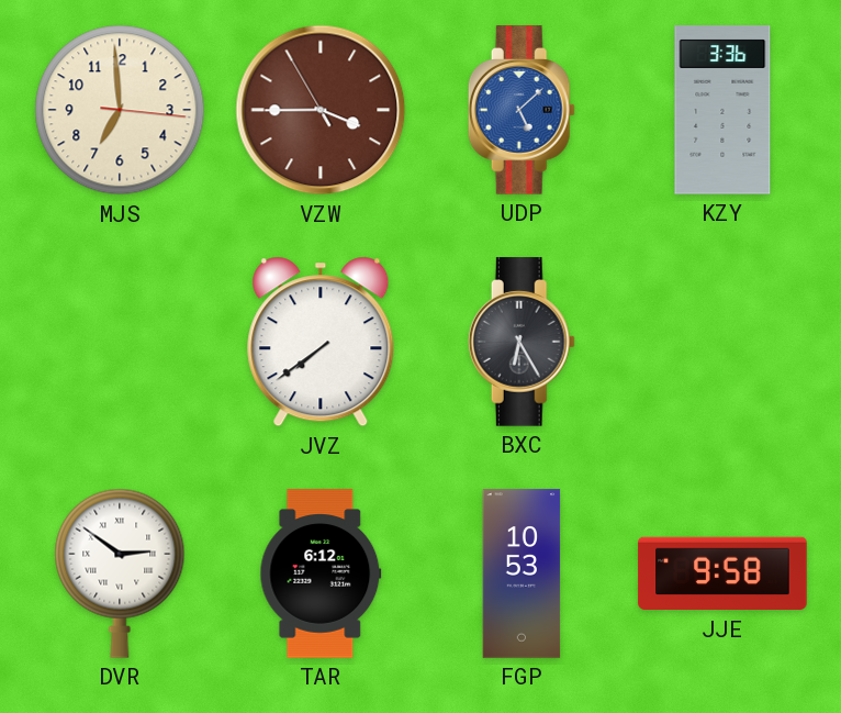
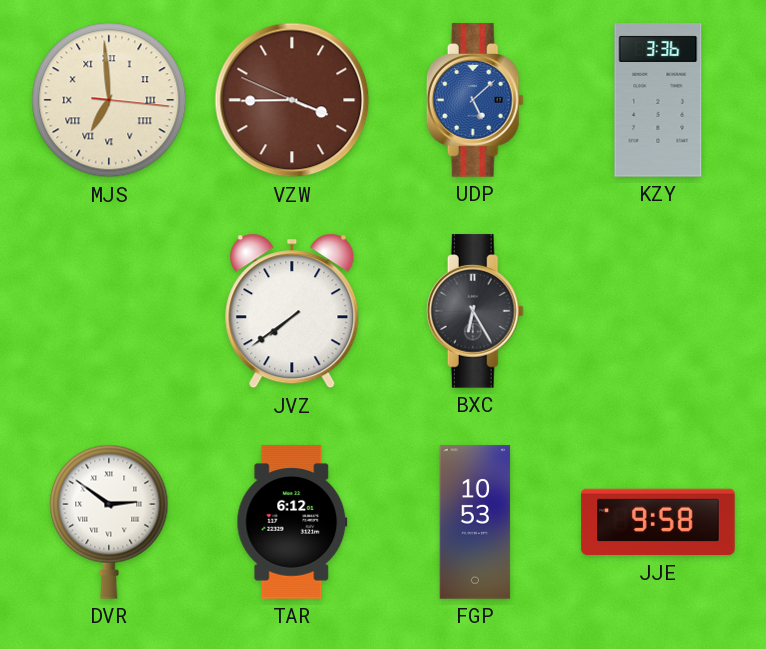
MJS numerals: Arabic -> Roman
VZW: 3:44:55 -> 3:44:49
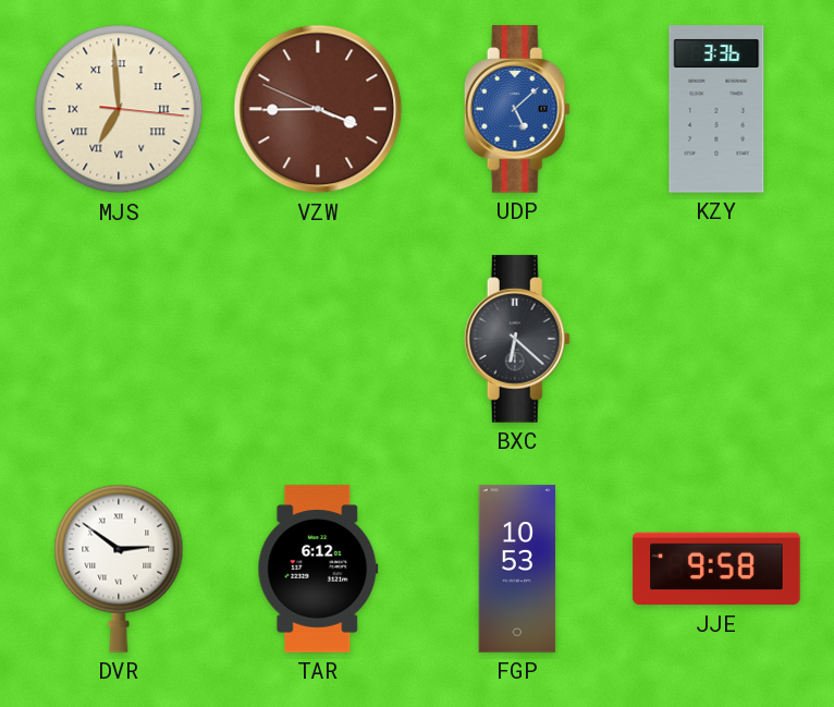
JVZ: 7:39 -> none
BXC: 6:25 -> 6:22
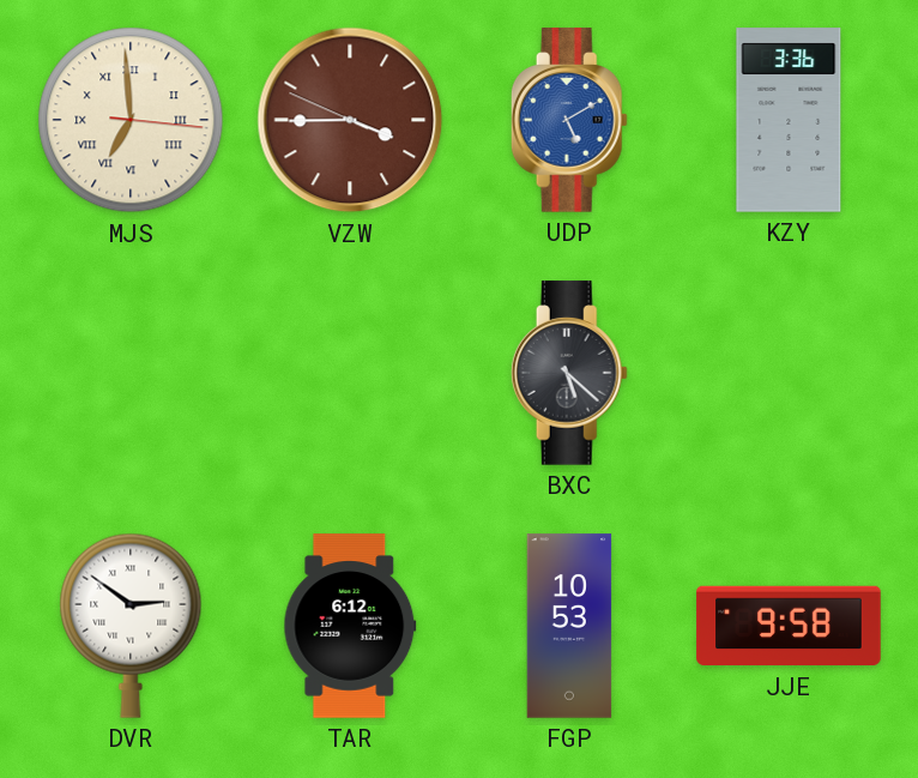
UDP: 5:08 -> 5:10
BXC: 6:22 -> 5:22
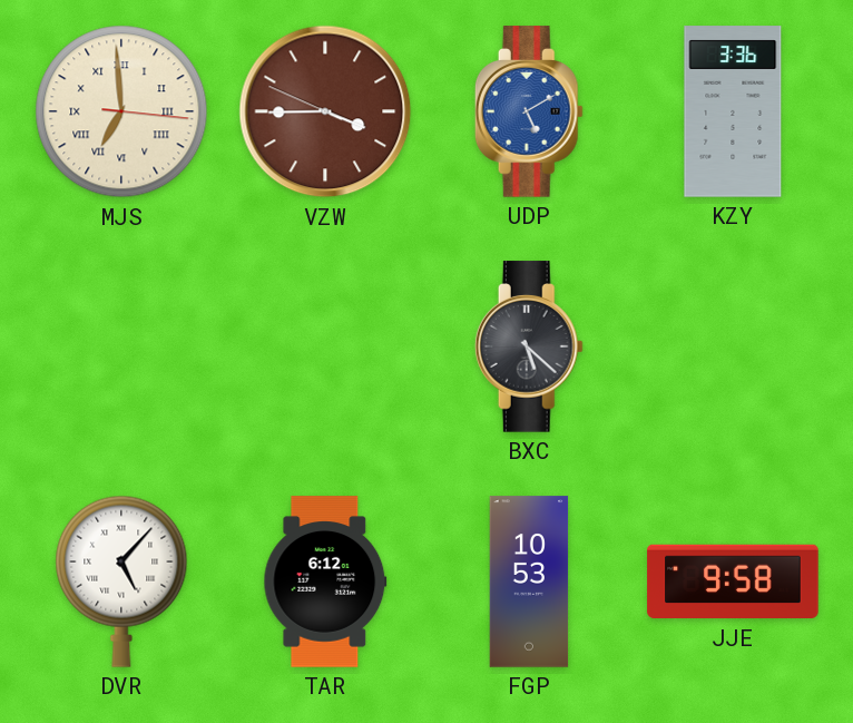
DVR: 2:51 -> 5:07
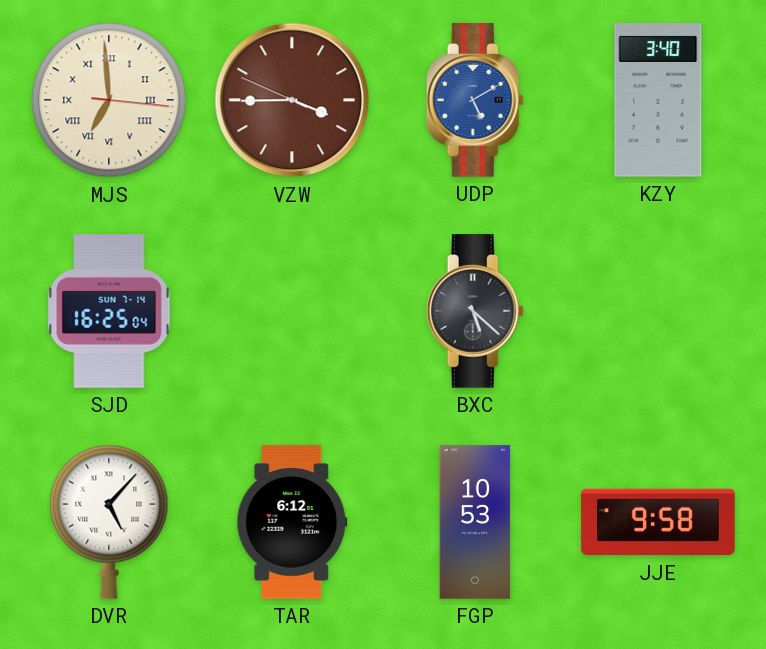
KZY: 3:36 -> 3:40
SJD: none -> 16:25
